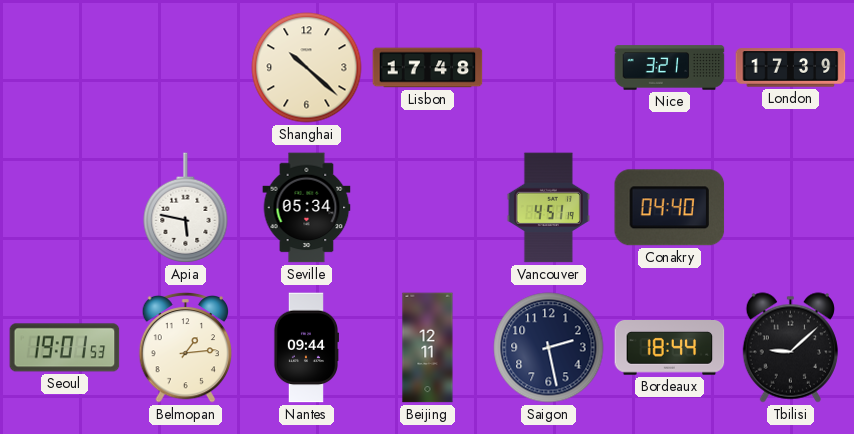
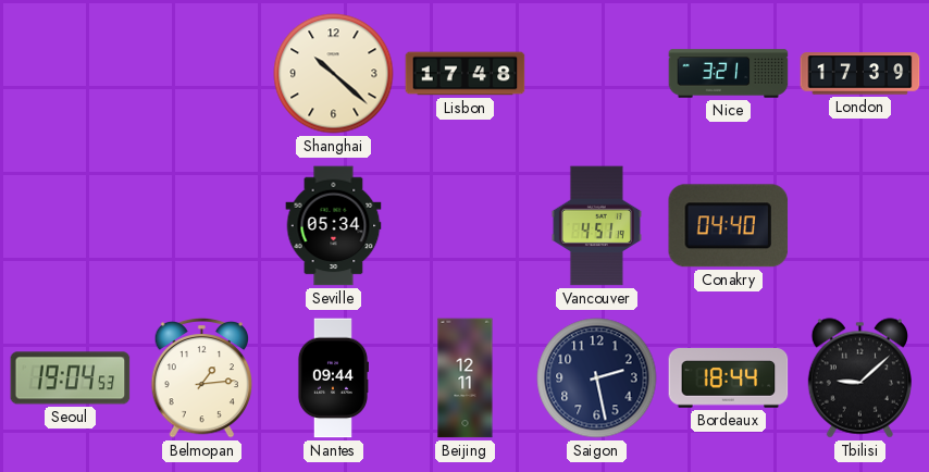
Apia: 5:47 -> none
Seoul: 19:01 -> 19:04
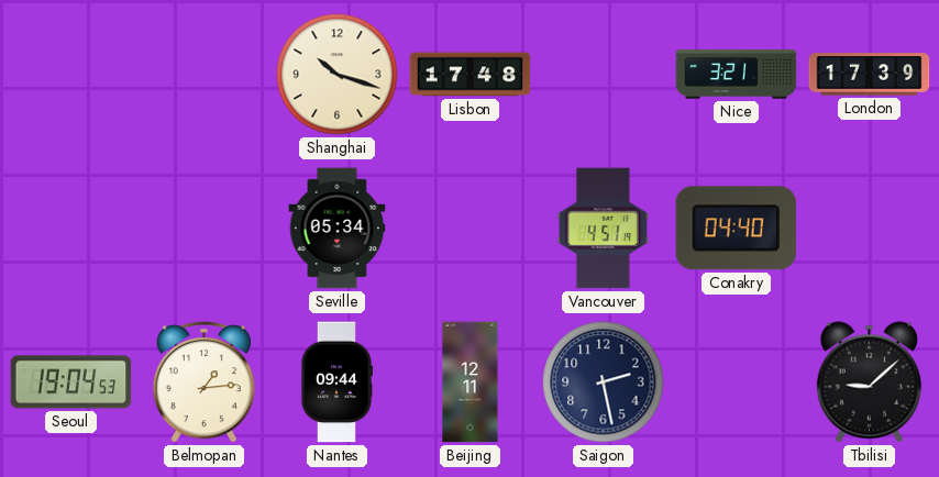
Shanghai: 10:22 -> 10:18
Bordeaux: 18:44 -> none
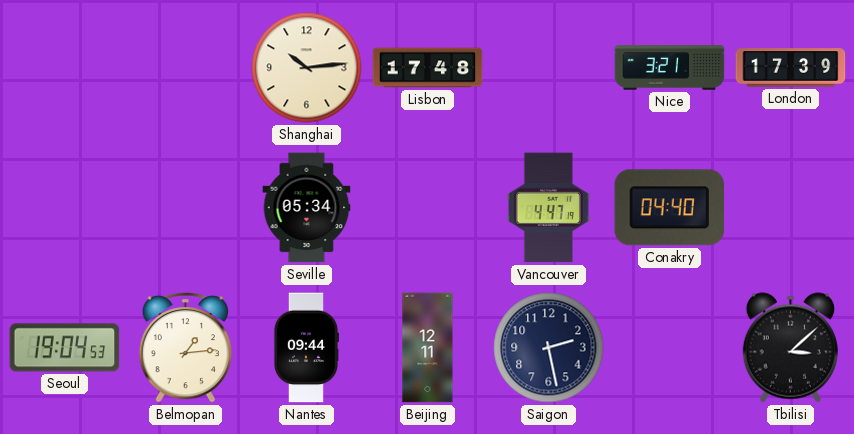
Shanghai: 10:18 -> 10:14
Vancouver: 4:51 -> 4:47
Tbilisi: 9:08 -> 3:08
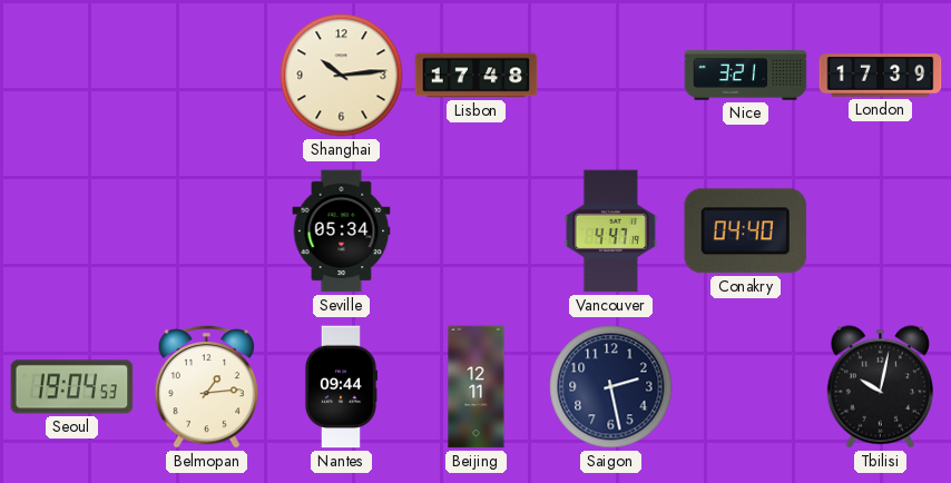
Tbilisi: 3:08 -> 10:02
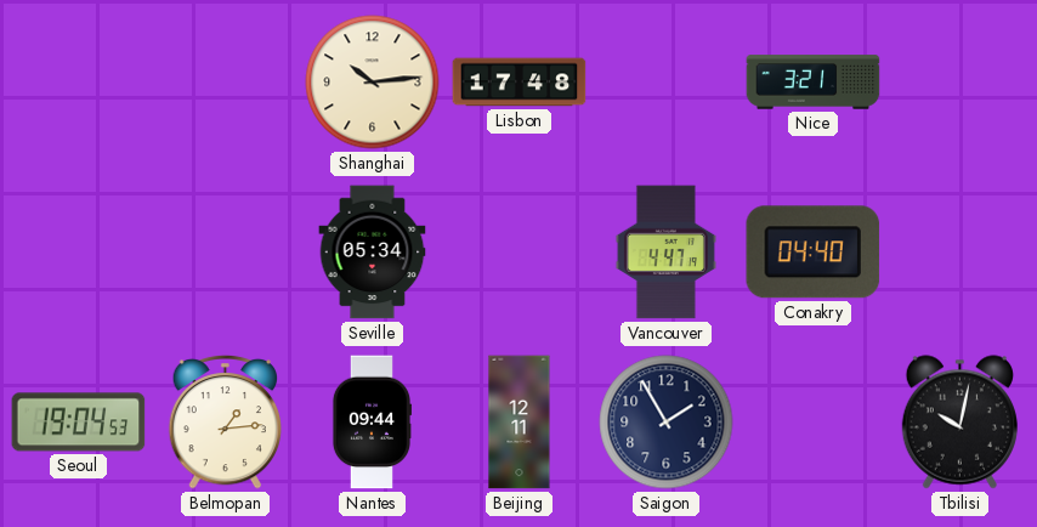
London: 17:39 -> none
Saigon: 2:28 -> 1:55
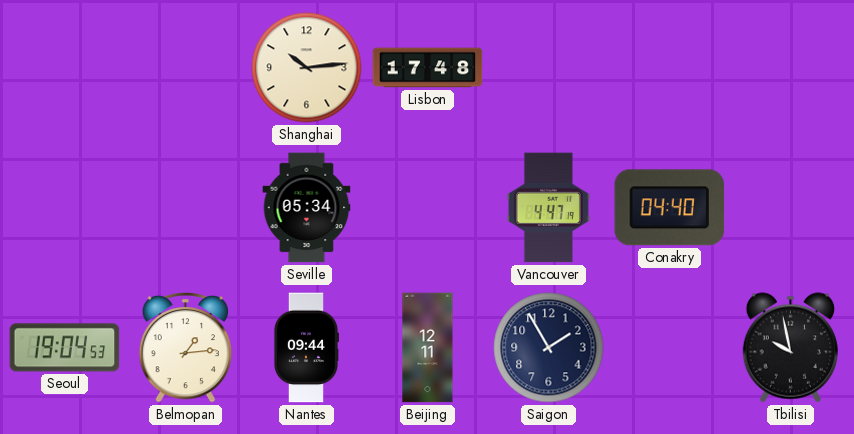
Nice: 3:21 -> none
Tbilisi: 10:02 -> 9:58
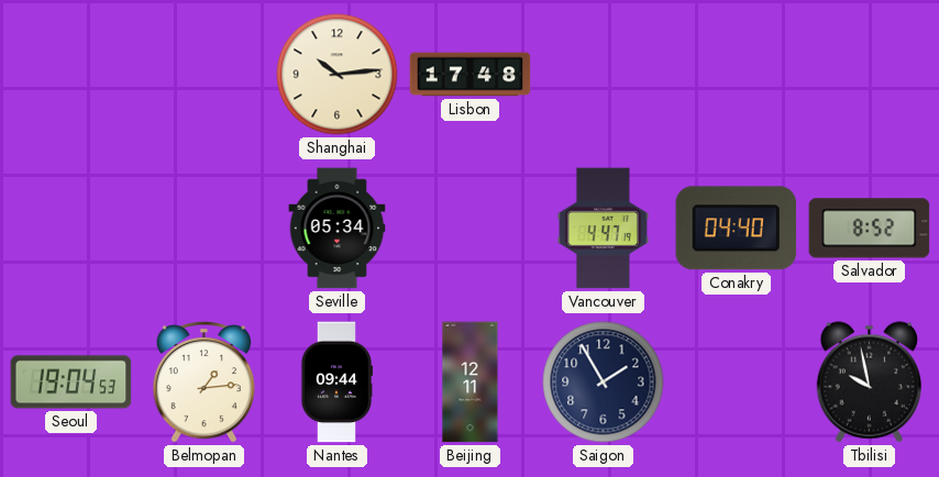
Salvador: none -> 8:52
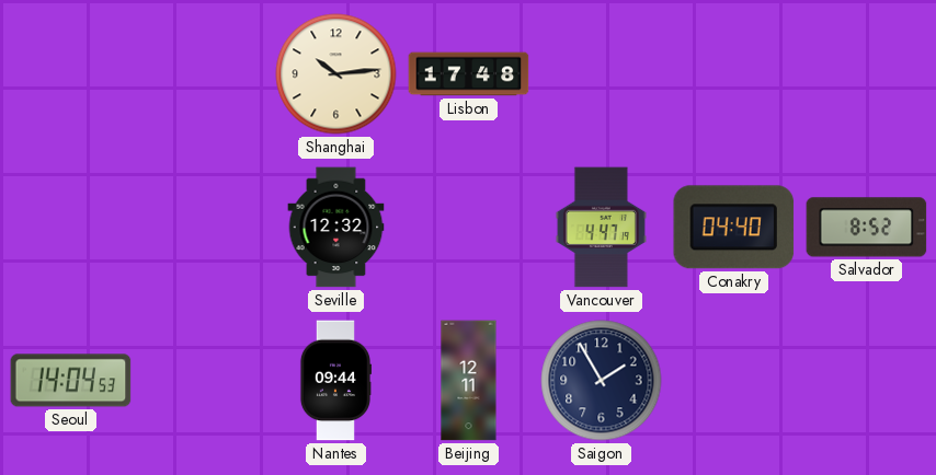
Seville: 05:34 -> 12:32
Seoul: 19:04 -> 14:04
Belmopan: 1:14 -> none
Tbilisi: 9:58 -> none
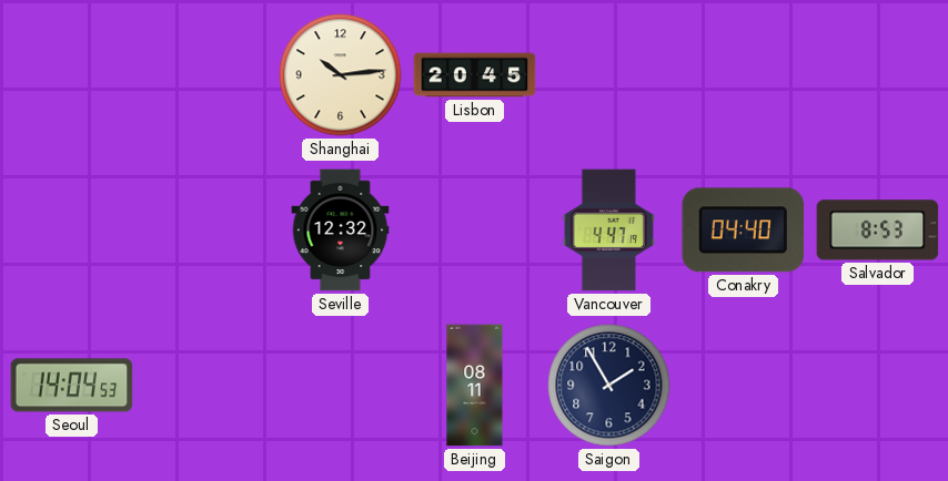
Lisbon: 17:48 -> 20:45
Salvador: 8:52 -> 8:53
Nantes: 09:44 -> none
Beijing: 12:11 -> 08:11
